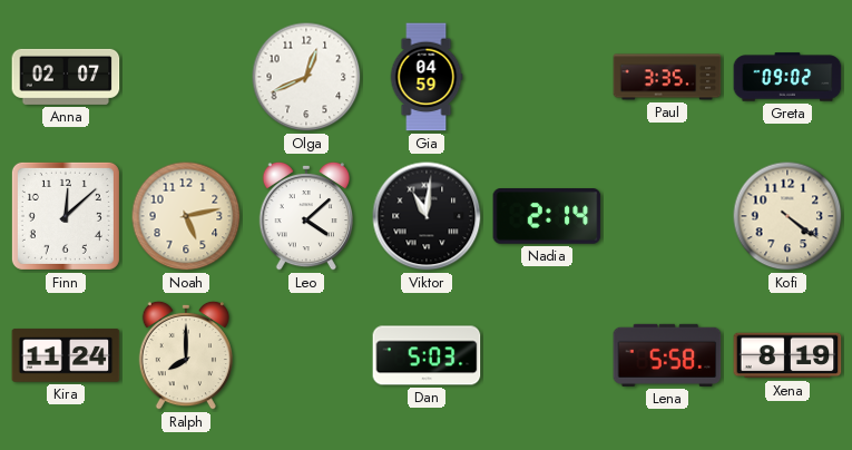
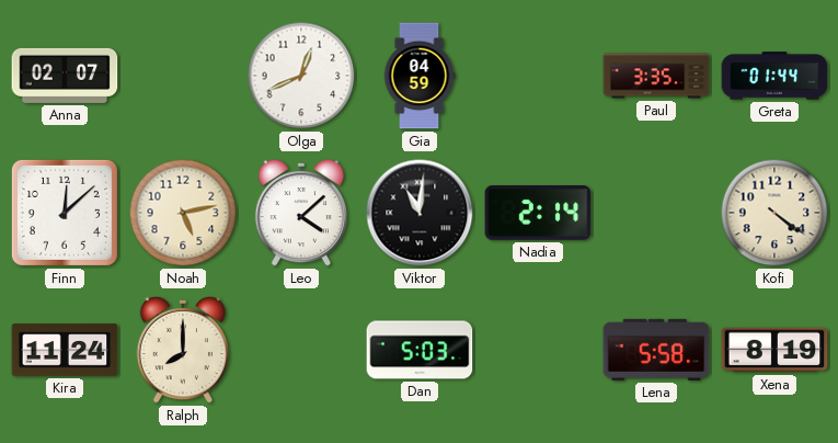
Greta: 09:02 -> 01:44
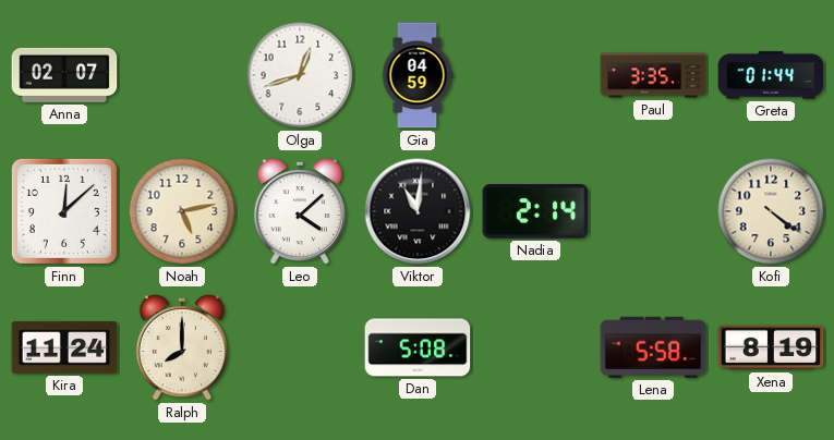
Olga: 12:41 -> 12:42
Dan: 5:03 -> 5:08
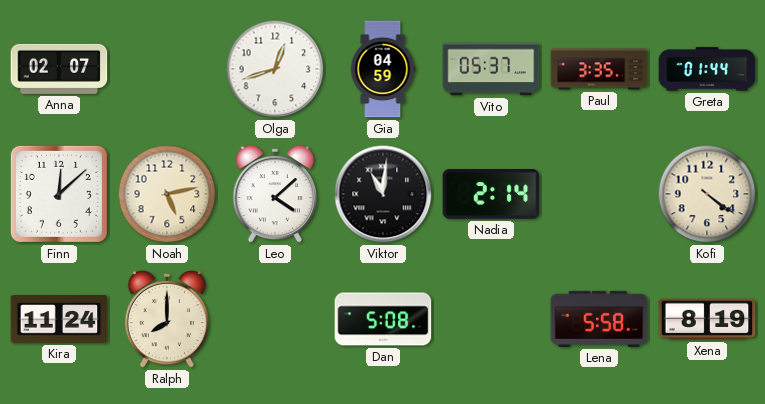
Vito: none -> 05:37
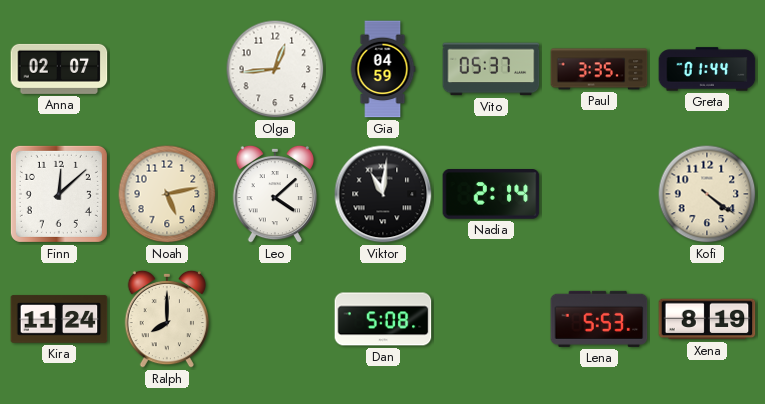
Olga: 12:42 -> 12:44
Lena: 5:58 -> 5:53
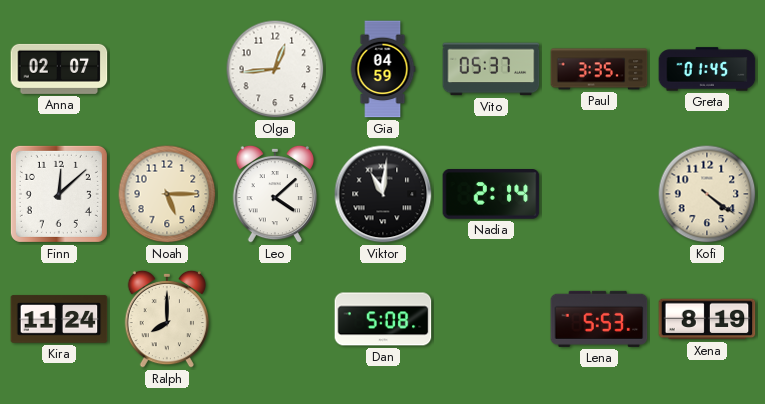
Greta: 01:44 -> 01:45
Noah: 5:13 -> 5:15
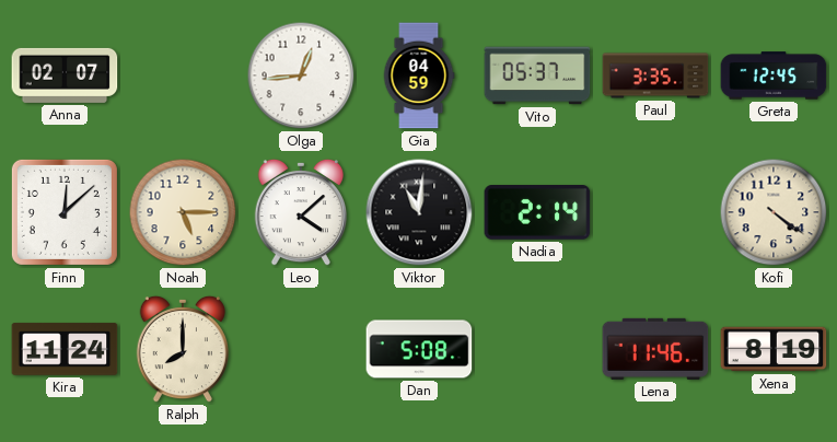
Greta: 01:45 -> 12:45
Lena: 5:53 -> 11:46
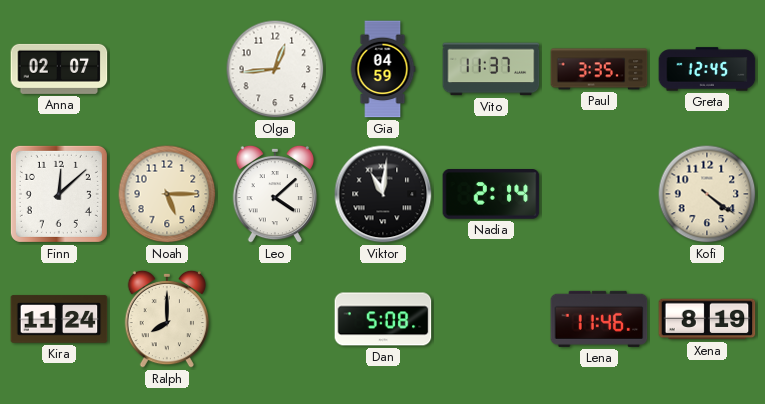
Vito: 05:37 -> 11:37
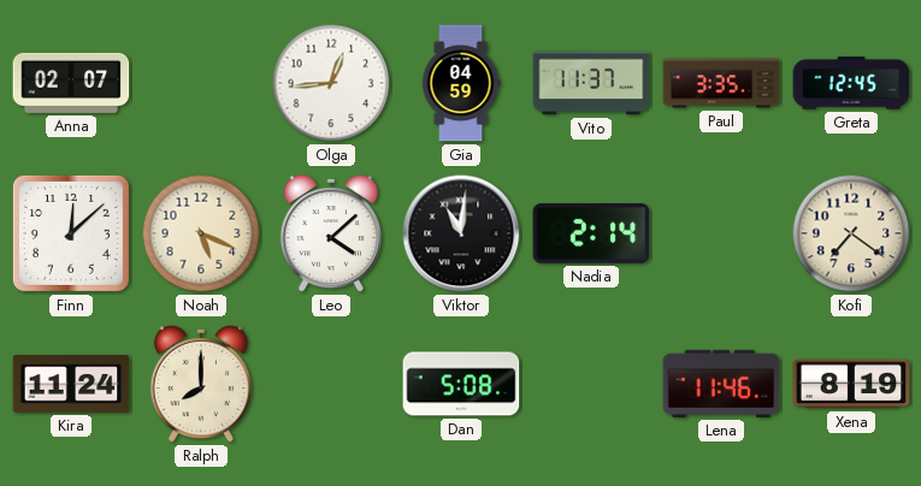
Noah: 5:15 -> 5:19
Kofi: 4:21 -> 7:21
